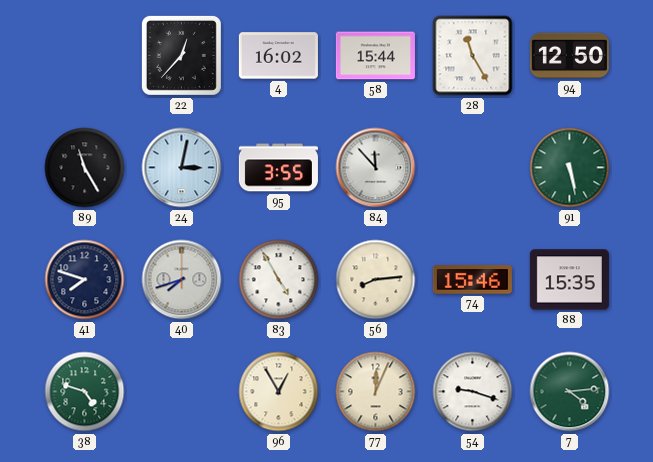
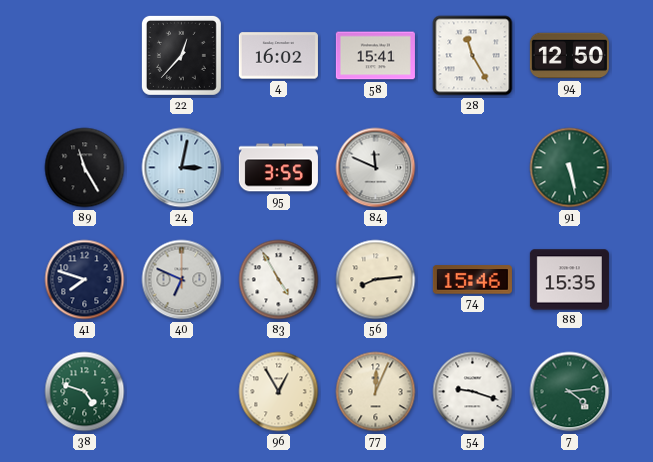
58: 15:44 -> 15:41
84: 11:53 -> 11:49
40: 7:42 -> 6:49
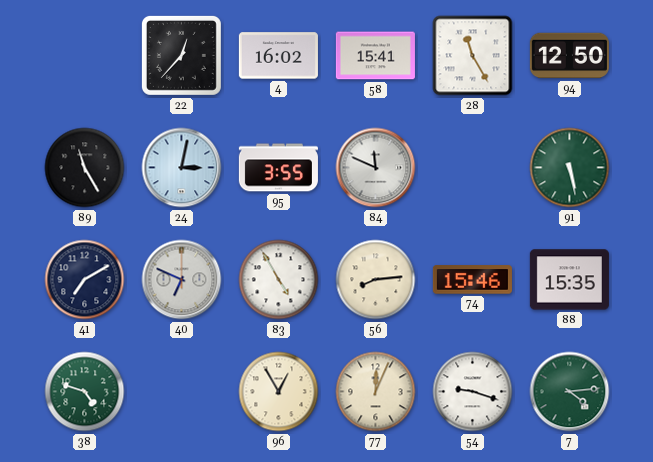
41: 7:48 -> 7:10
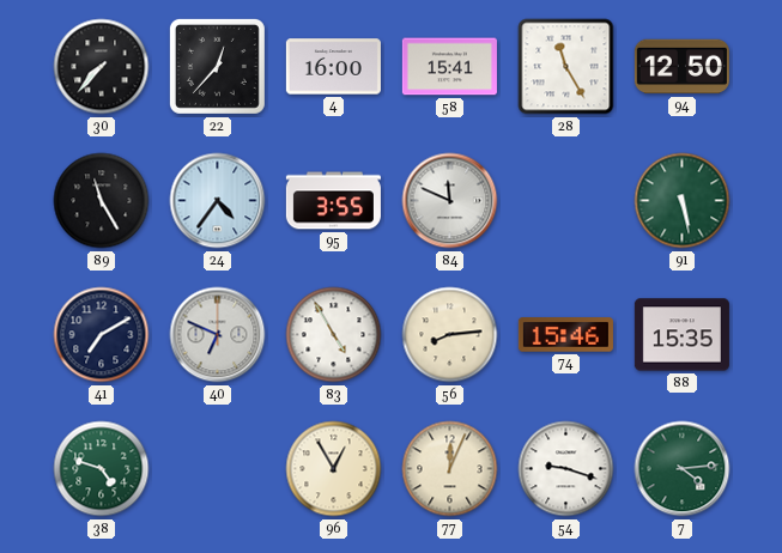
30: none -> 7:37
4: 16:02 -> 16:00
24: 3:02 -> 4:36
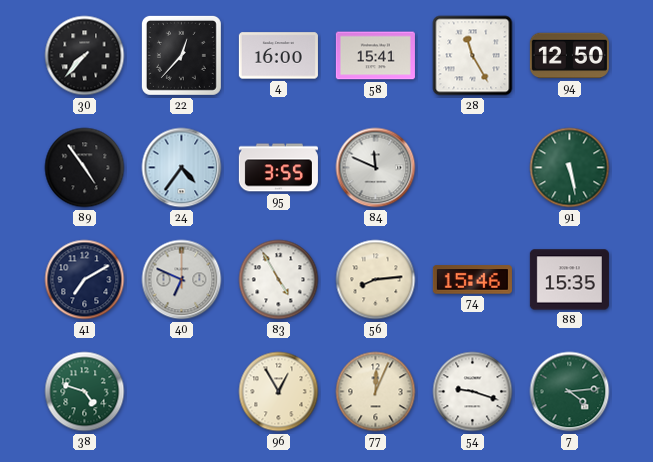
89: 11:25 -> 4:54
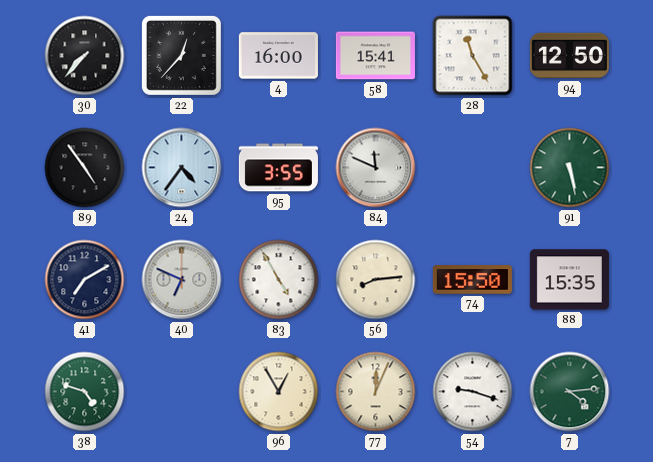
74: 15:46 -> 15:50
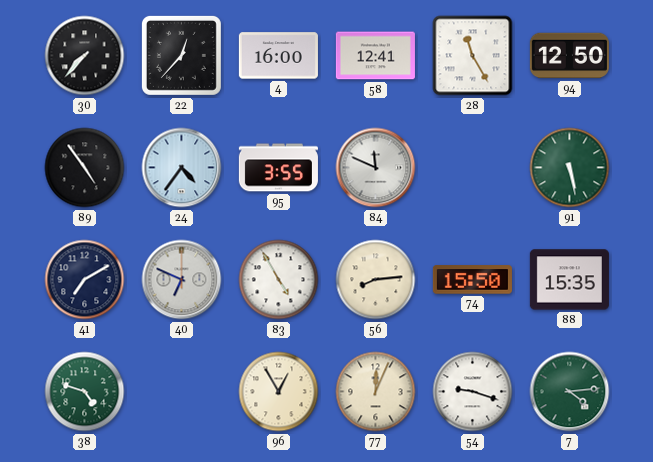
58: 15:41 -> 12:41
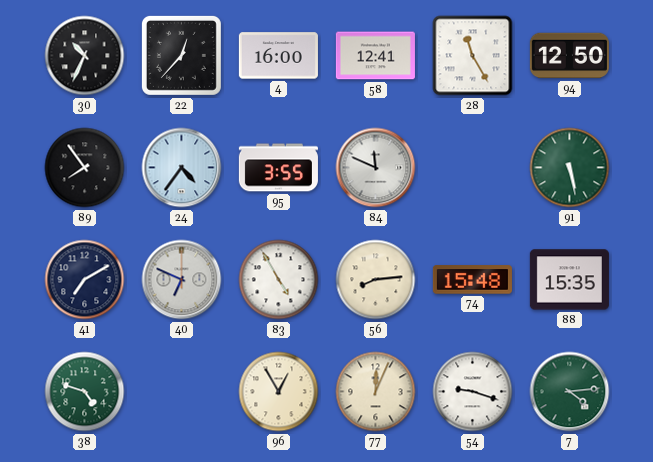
30: 7:37 -> 10:34
89: 4:54 -> 7:54
74: 15:50 -> 15:48
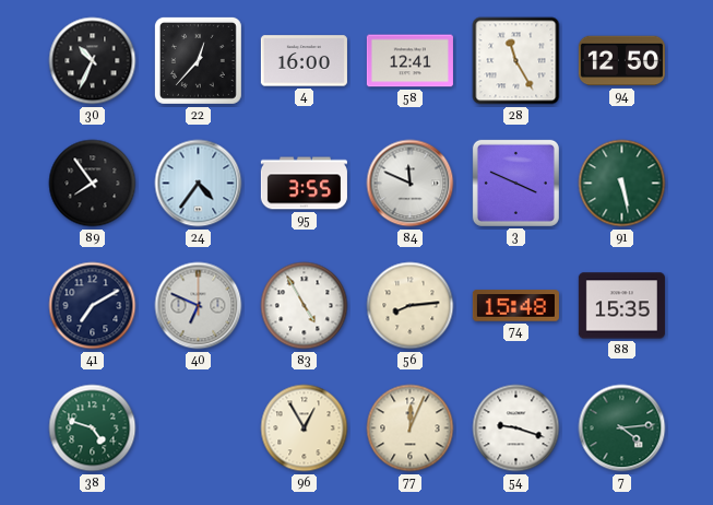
3: none -> 3:49
